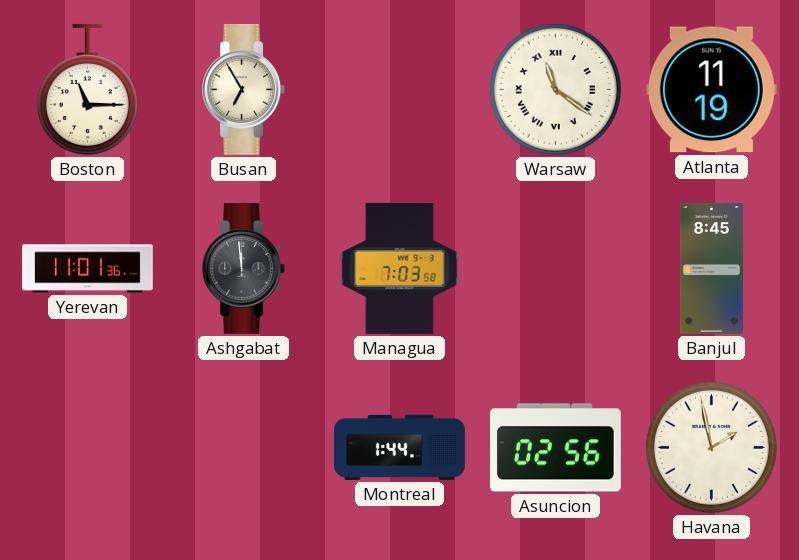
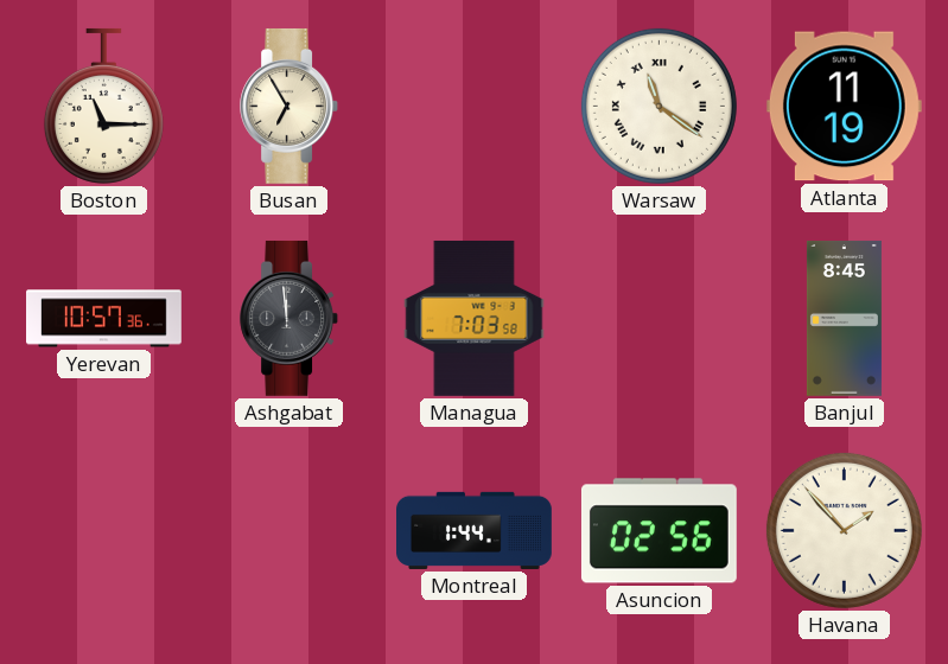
Yerevan: 11:01 -> 10:57
Havana: 1:58 -> 1:53
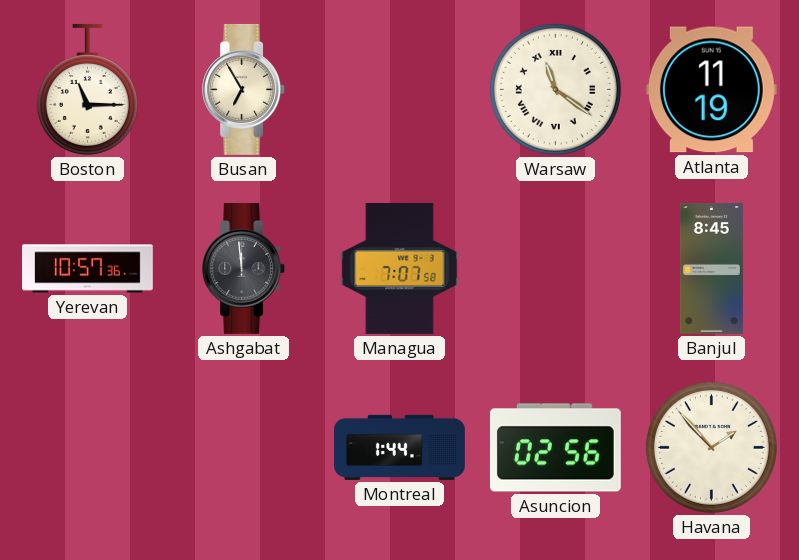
Managua: 7:03 -> 7:07
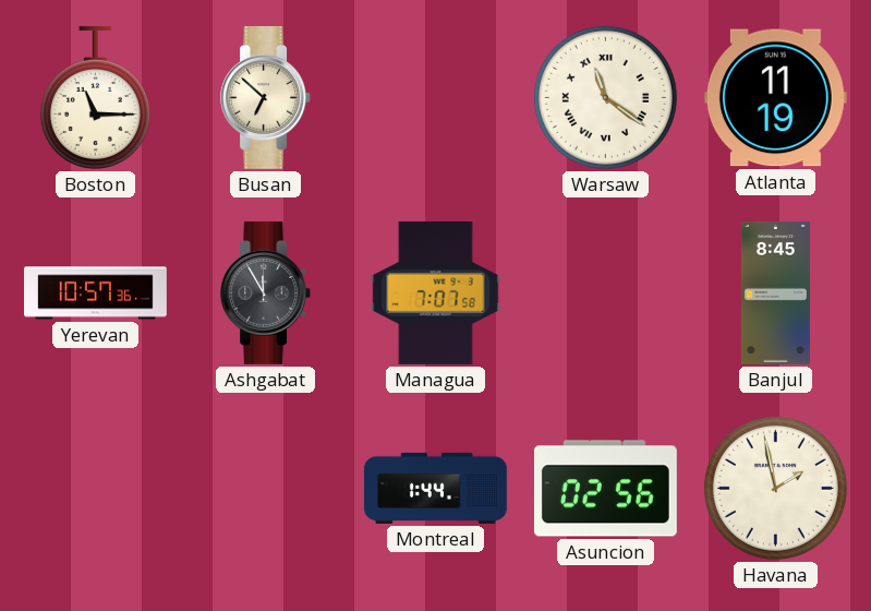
Busan: 6:55 -> 6:52
Ashgabat: 11:59 -> 11:55
Havana: 1:53 -> 1:58
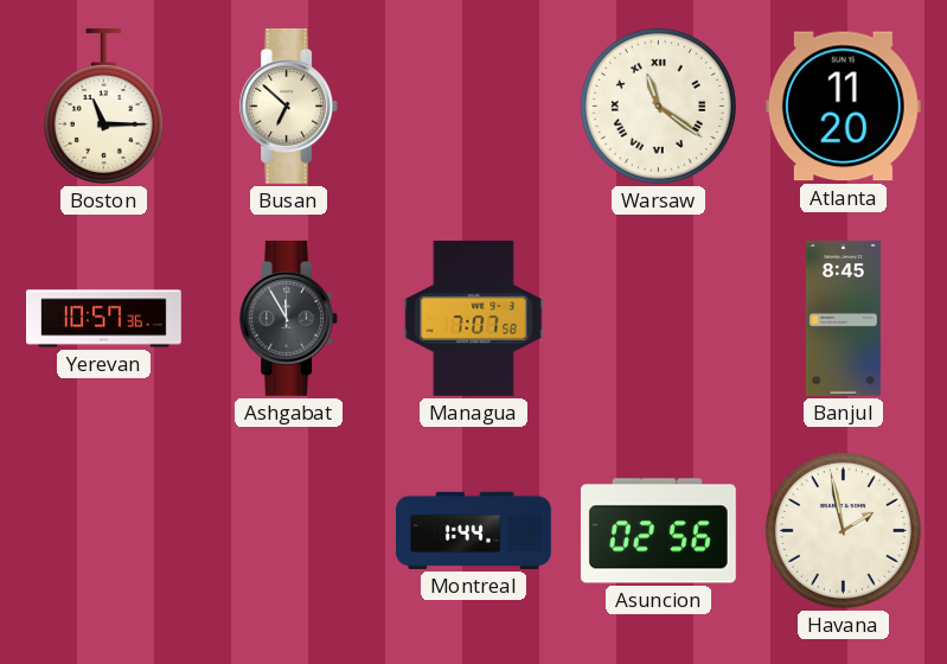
Atlanta: 11:19 -> 11:20
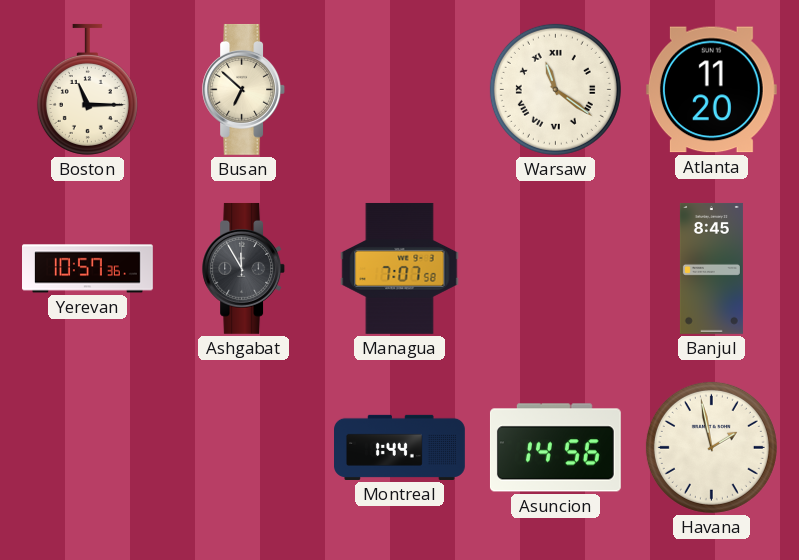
Asuncion: 02:56 -> 14:56
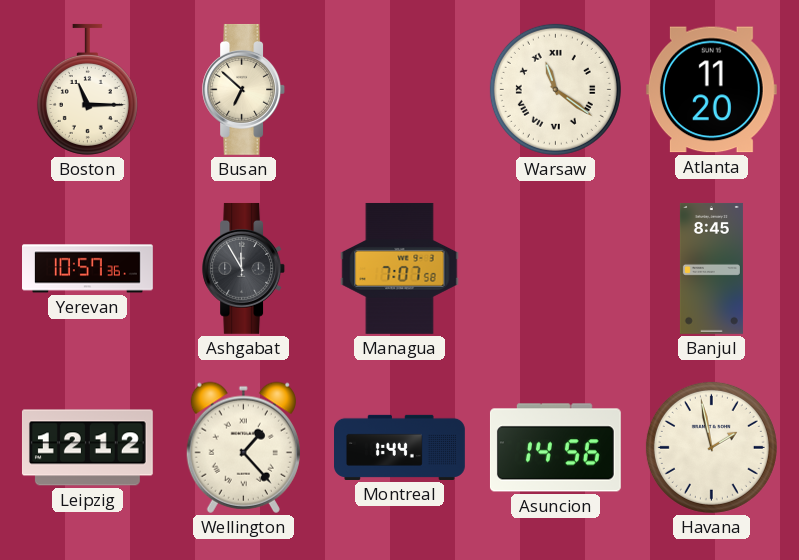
Leipzig: none -> 12:12
Wellington: none -> 1:23
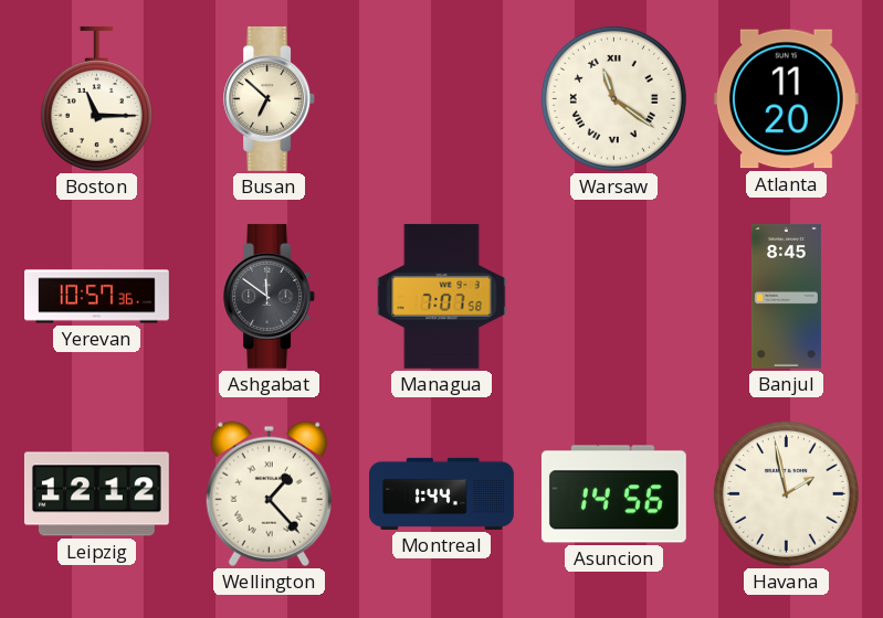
Ashgabat: 11:55 -> 11:51
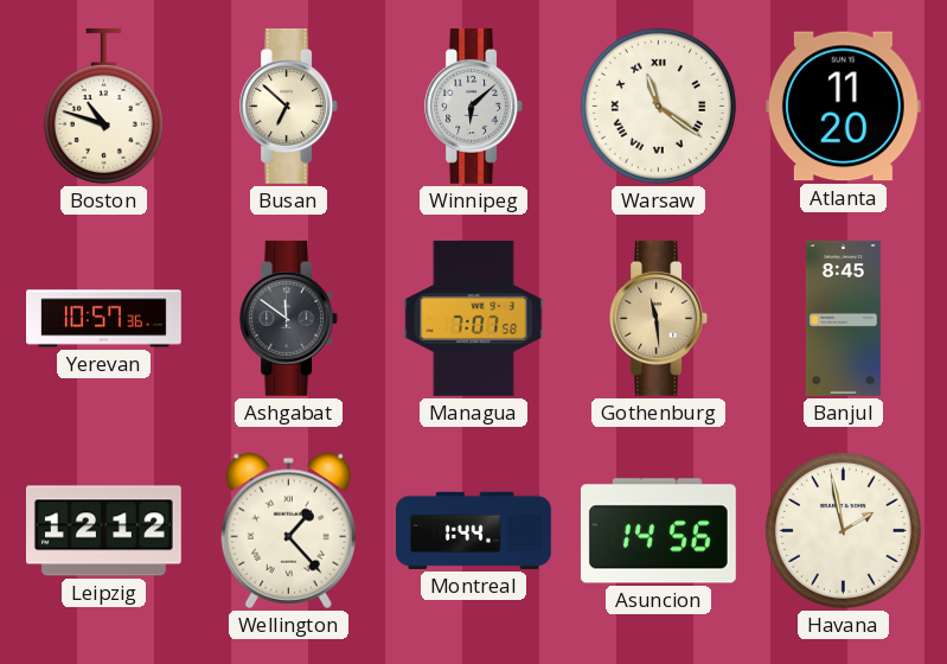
Boston: 11:15 -> 10:48
Winnipeg: none -> 6:08
Gothenburg: none -> 11:29
